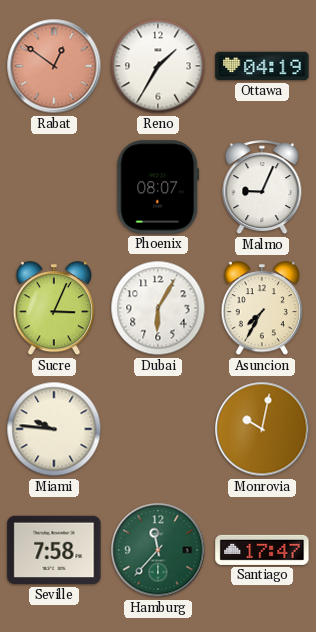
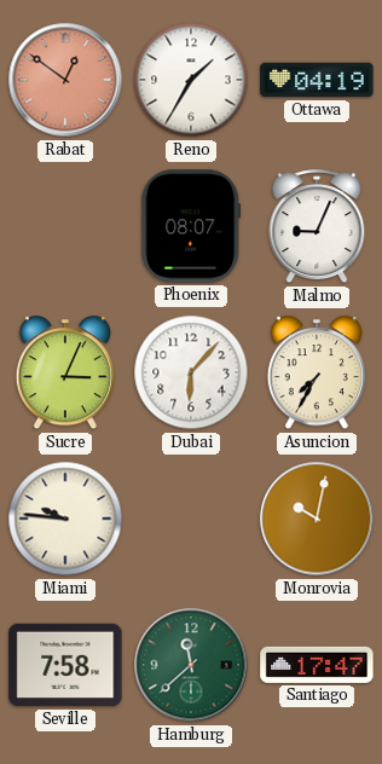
Dubai: 6:05 -> 6:07
Hamburg: 11:37 -> 11:38
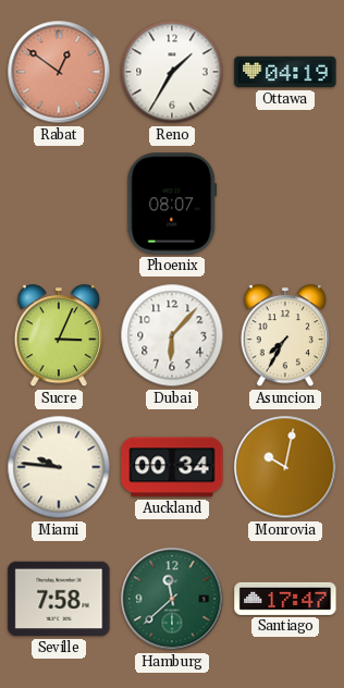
Malmo: 9:04 -> none
Auckland: none -> 00:34
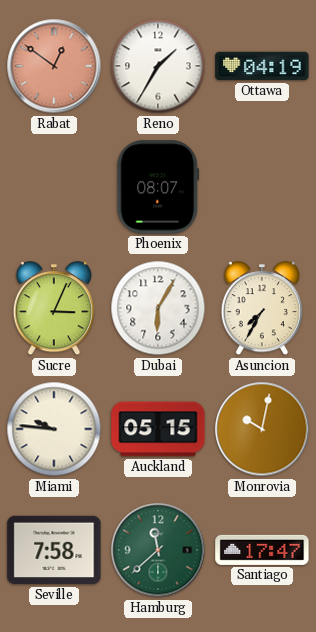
Dubai: 6:07 -> 6:05
Auckland: 00:34 -> 05:15
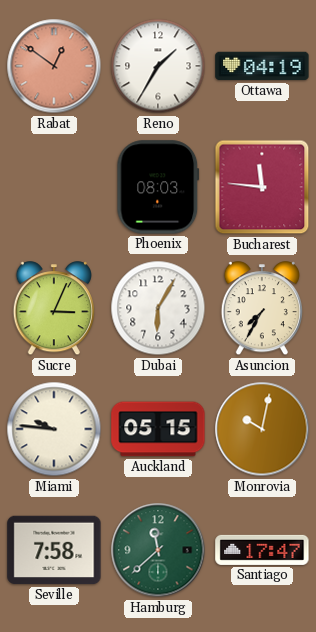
Phoenix: 08:07 -> 08:03
Bucharest: none -> 11:46
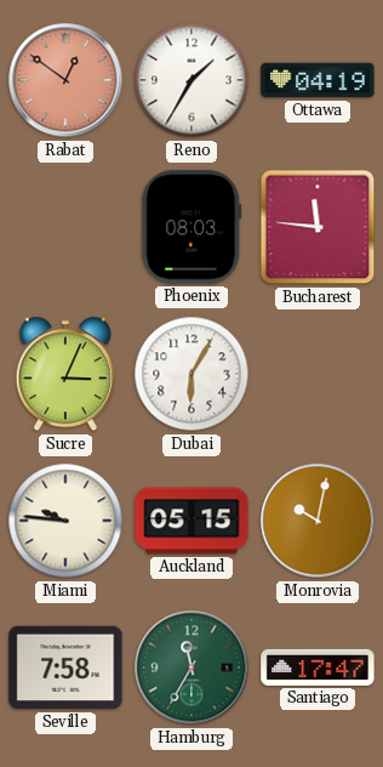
Asuncion: 7:35 -> none
Hamburg: 11:38 -> 11:35
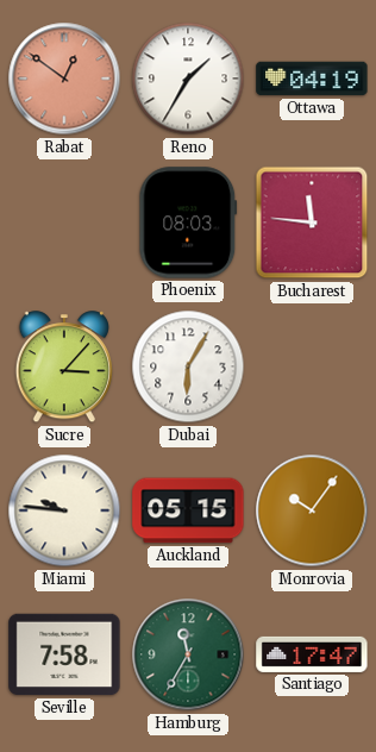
Sucre: 3:04 -> 3:07
Monrovia: 10:02 -> 10:06
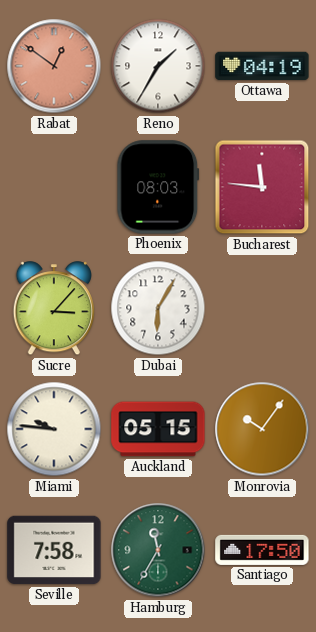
Santiago: 17:47 -> 17:50
